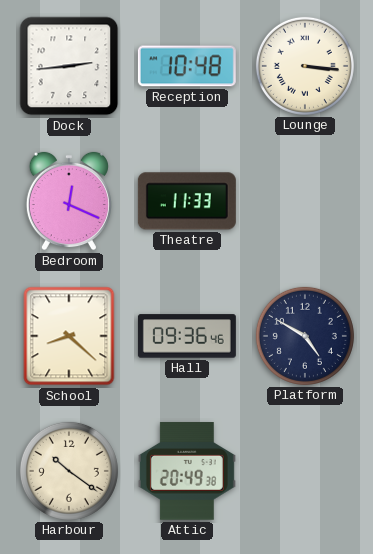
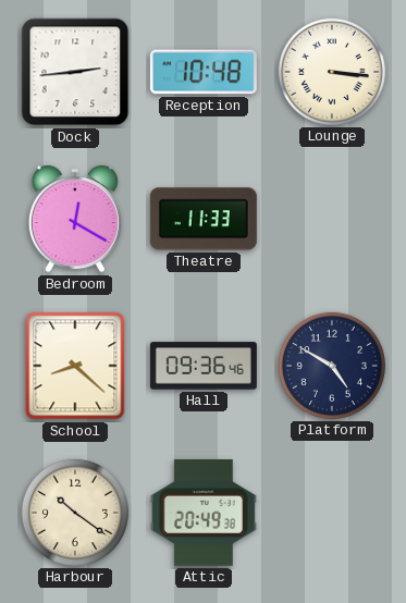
Bedroom: 12:19 -> 12:20
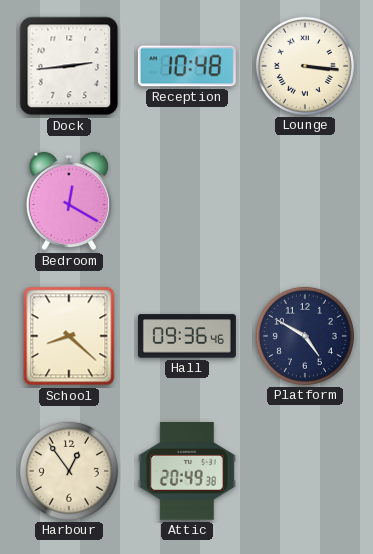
Theatre: 11:33 -> none
Harbour: 10:21 -> 12:54
